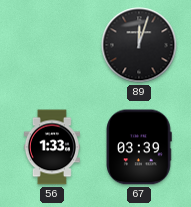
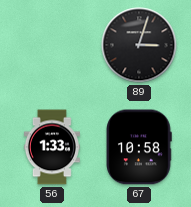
89: 12:03 -> 3:03
67: 03:39 -> 10:58
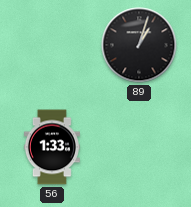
89: 3:03 -> 1:03
67: 10:58 -> none
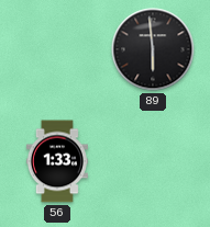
89: 1:03 -> 5:59
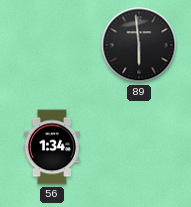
56: 1:33 -> 1:34
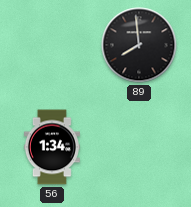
89: 5:59 -> 7:59
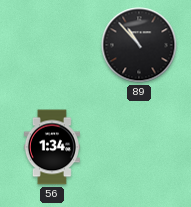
89: 7:59 -> 10:53
